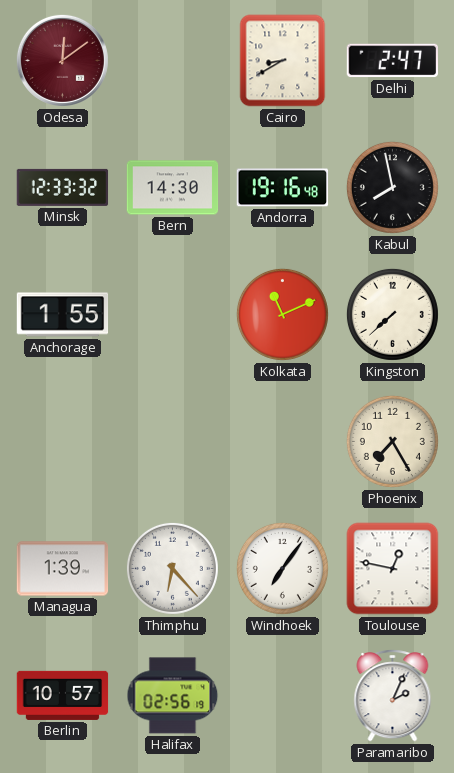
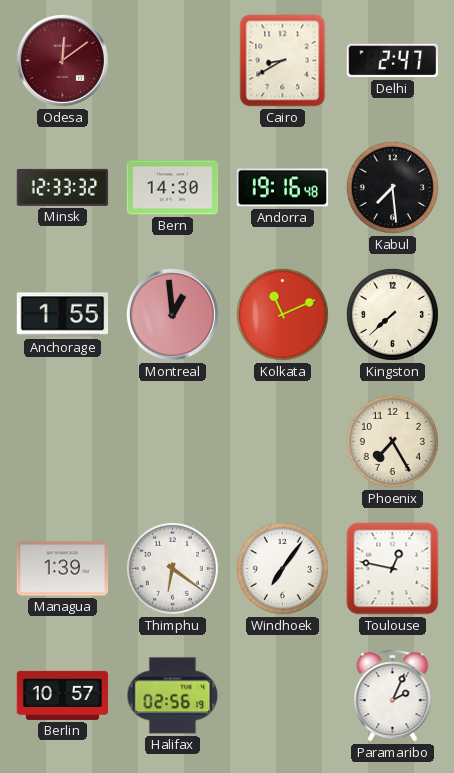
Kabul: 7:58 -> 7:29
Montreal: none -> 12:59
Thimphu: 6:23 -> 6:21
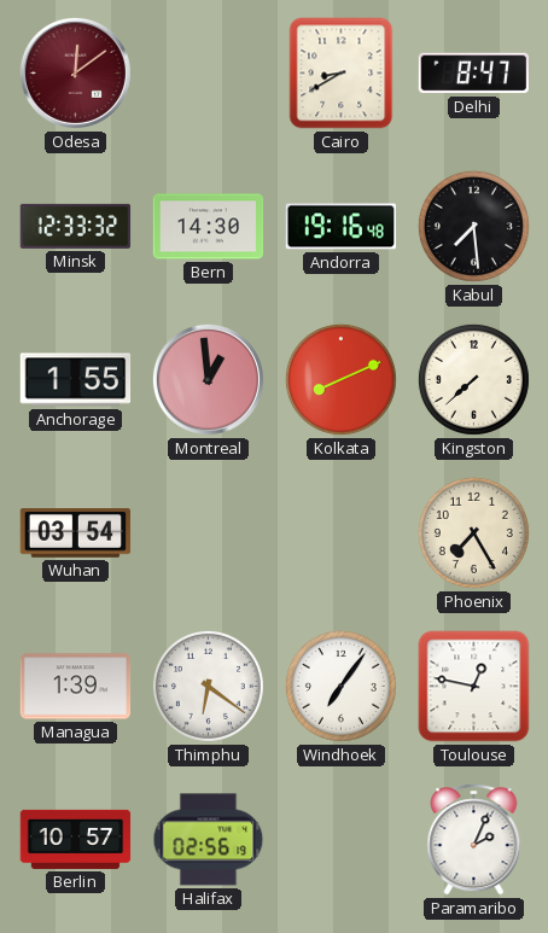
Delhi: 2:47 -> 8:47
Kolkata: 11:11 -> 8:11
Wuhan: none -> 03:54
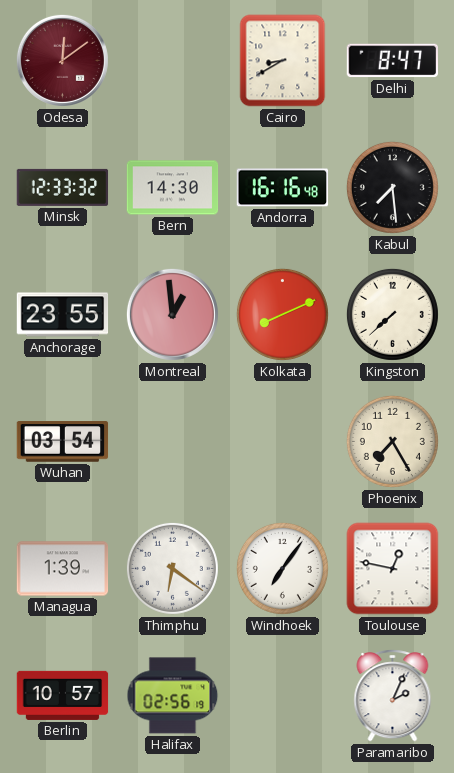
Andorra: 19:16 -> 16:16
Anchorage: 1:55 -> 23:55
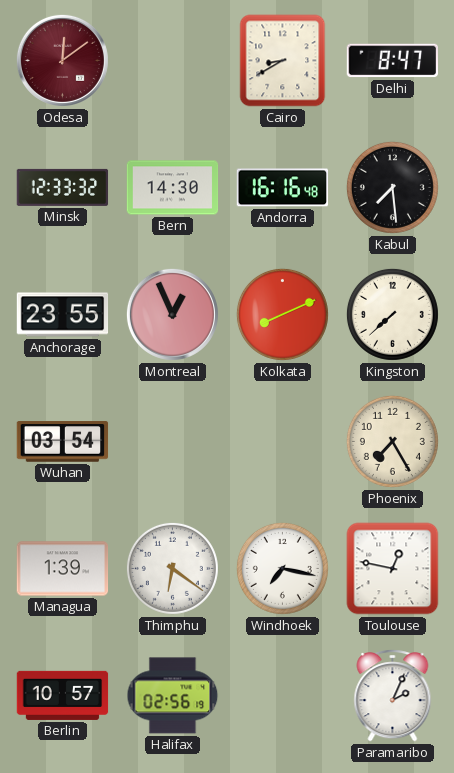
Montreal: 12:59 -> 12:56
Windhoek: 7:06 -> 7:17
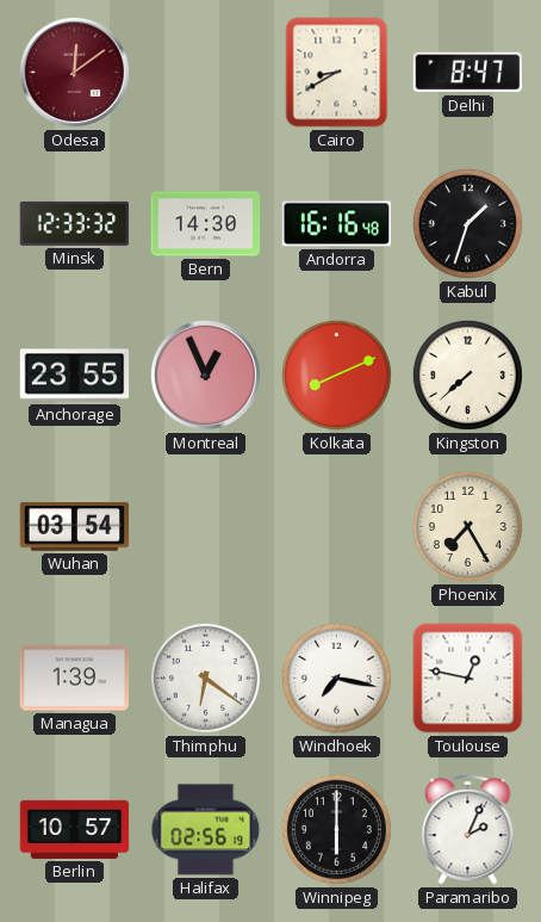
Kabul: 7:29 -> 1:33
Winnipeg: none -> 6:00
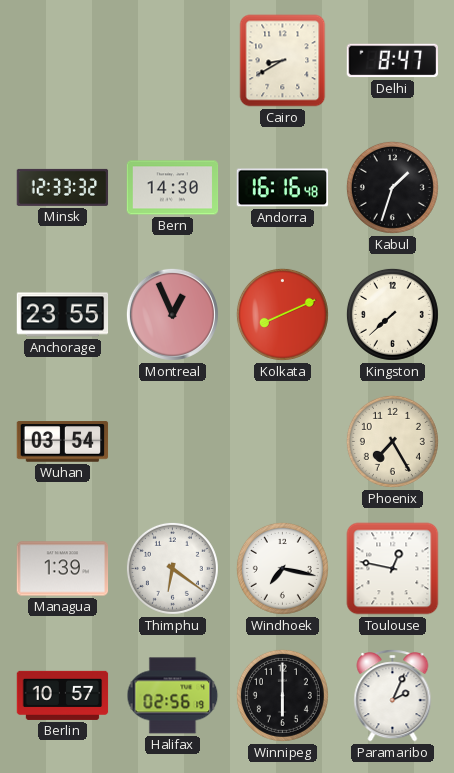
Odesa: 12:09 -> none
